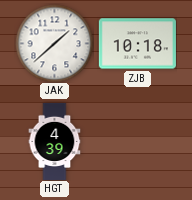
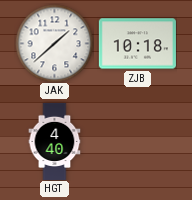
HGT: 4:39 -> 4:40
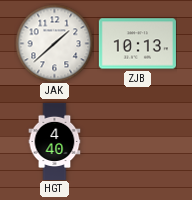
ZJB: 10:18 -> 10:13
